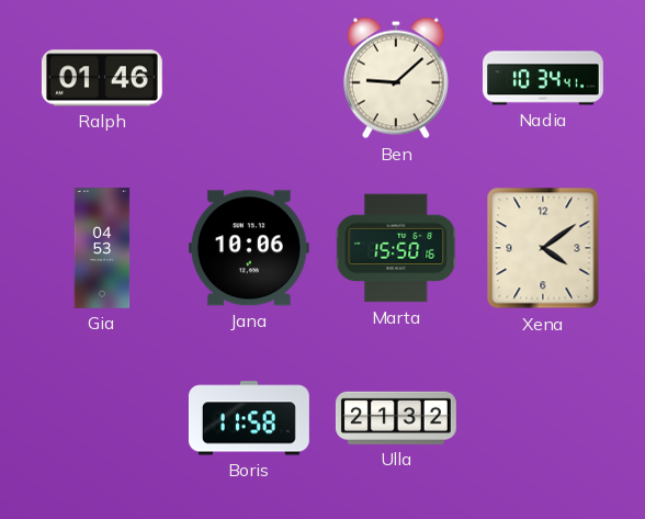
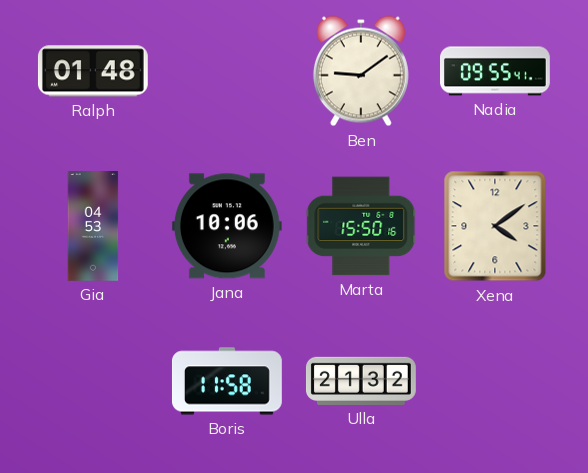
Ralph: 01:46 -> 01:48
Ben: 9:08 -> 9:09
Nadia: 10:34 -> 09:55
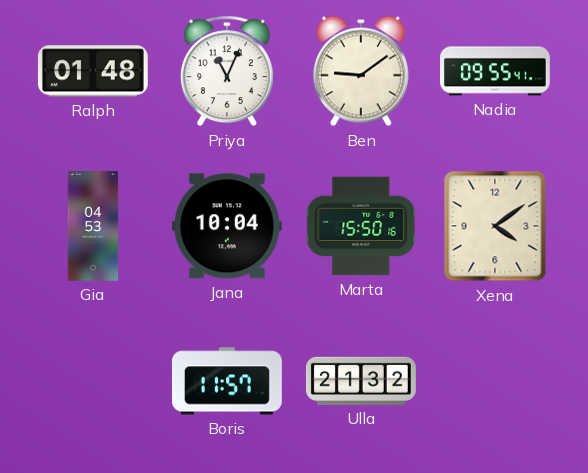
Priya: none -> 11:04
Jana: 10:06 -> 10:04
Boris: 11:58 -> 11:57
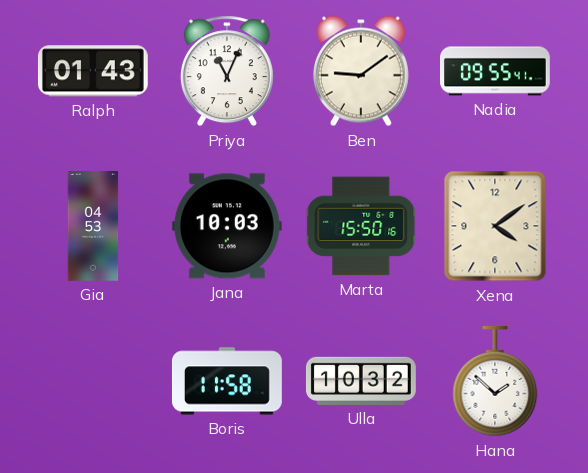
Ralph: 01:48 -> 01:43
Jana: 10:04 -> 10:03
Boris: 11:57 -> 11:58
Ulla: 21:32 -> 10:32
Hana: none -> 1:52
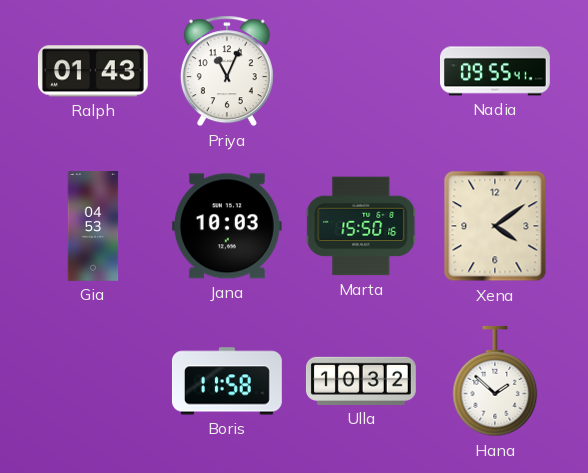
Ben: 9:09 -> none
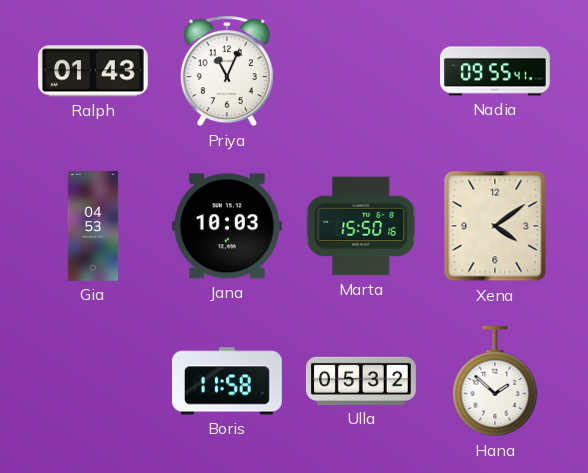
Ulla: 10:32 -> 05:32
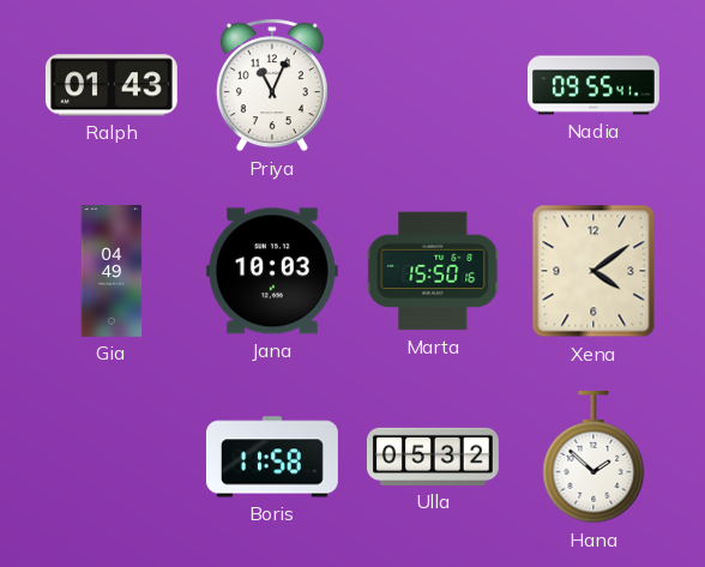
Gia: 04:53 -> 04:49
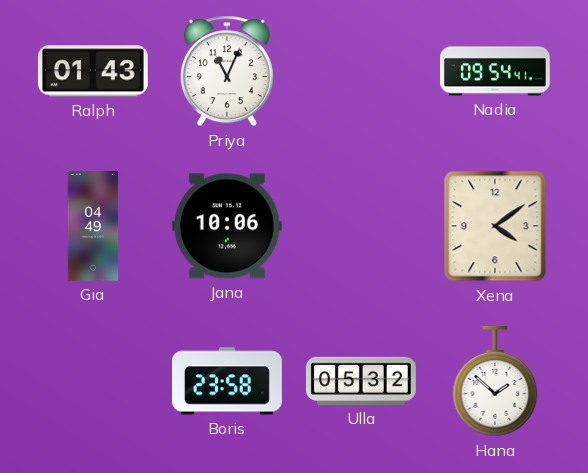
Nadia: 09:55 -> 09:54
Jana: 10:03 -> 10:06
Marta: 15:50 -> none
Boris: 11:58 -> 23:58
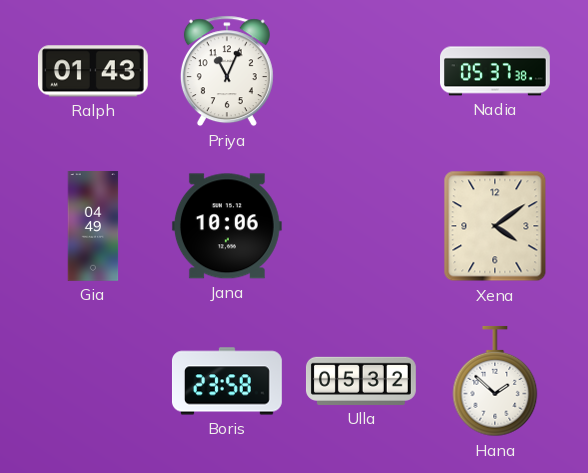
Nadia: 09:54 -> 05:37
